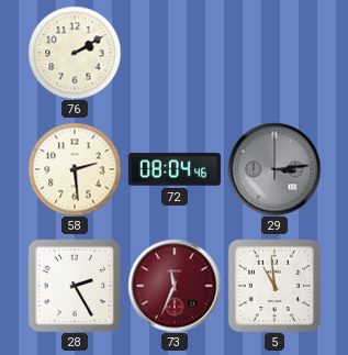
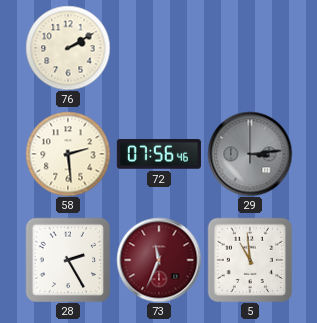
72: 08:04 -> 07:56
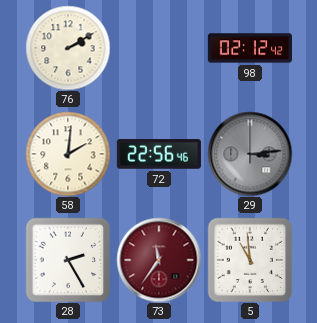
98: none -> 02:12
58: 2:29 -> 2:01
72: 07:56 -> 22:56
73: 11:34 -> 11:36
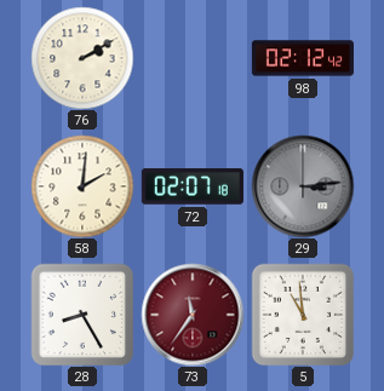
72: 22:56 -> 02:07
28: 2:25 -> 8:25
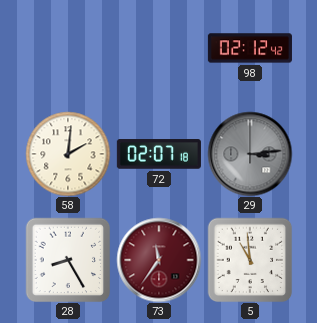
76: 2:10 -> none
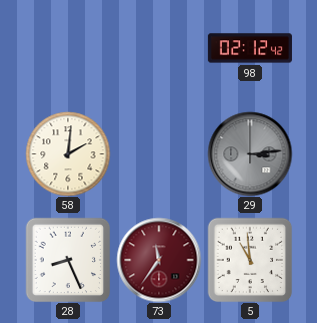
72: 02:07 -> none
28: 8:25 -> 8:26
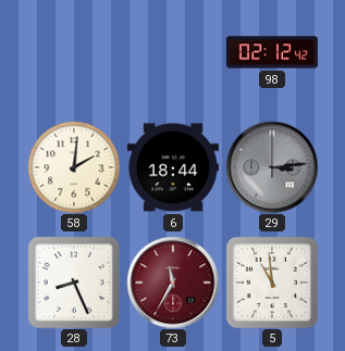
6: none -> 18:44
73: 11:36 -> 11:35
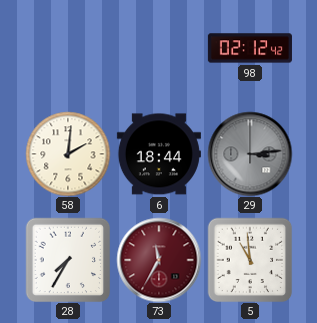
28: 8:26 -> 7:35
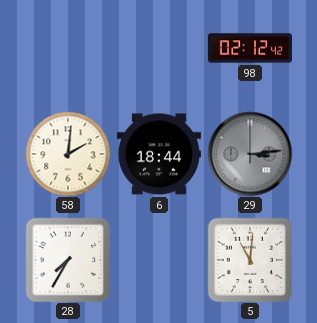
73: 11:35 -> none
5: 10:59 -> 11:01
